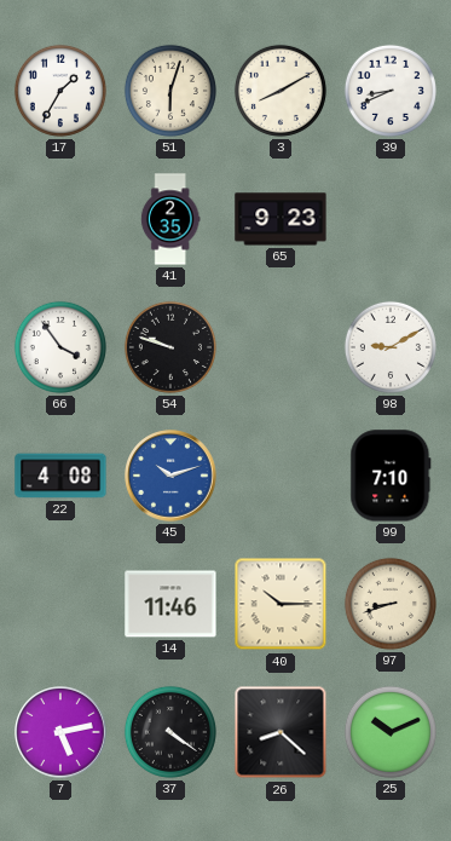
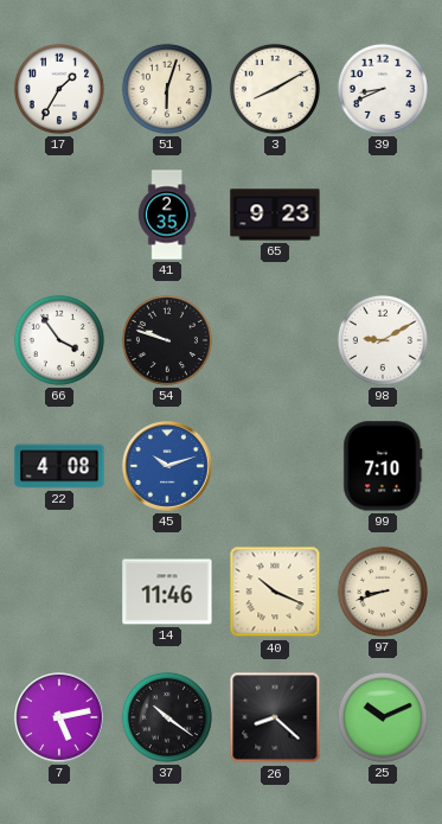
40: 10:15 -> 10:19
37: 4:21 -> 10:21
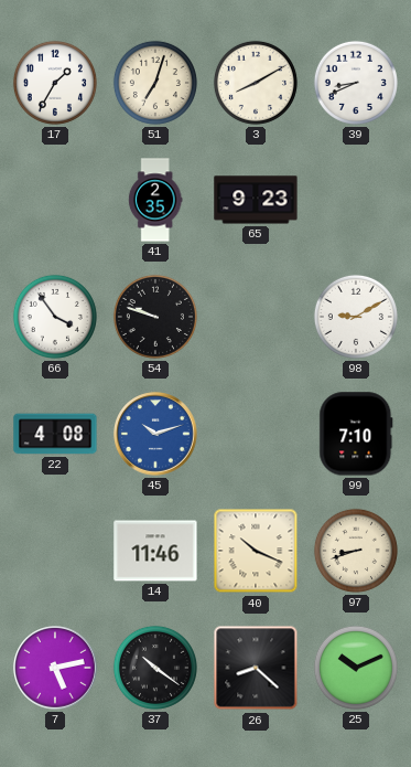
51: 6:03 -> 7:03
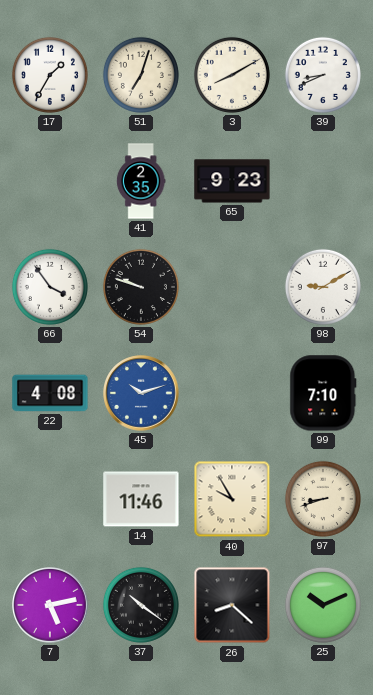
40: 10:19 -> 9:55
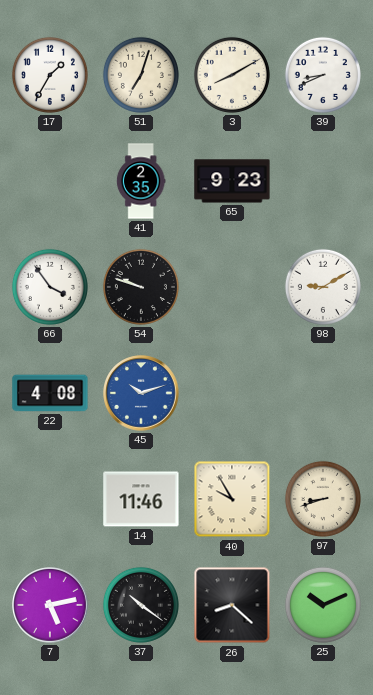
99: 7:10 -> none
